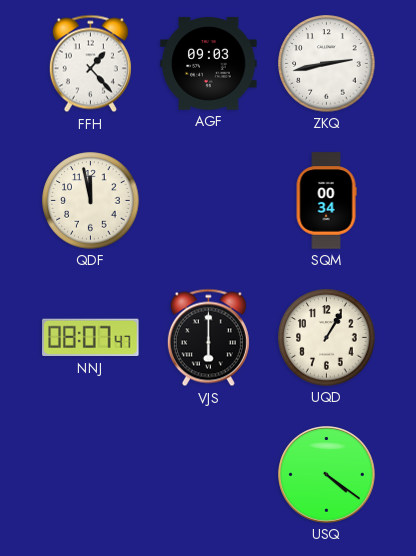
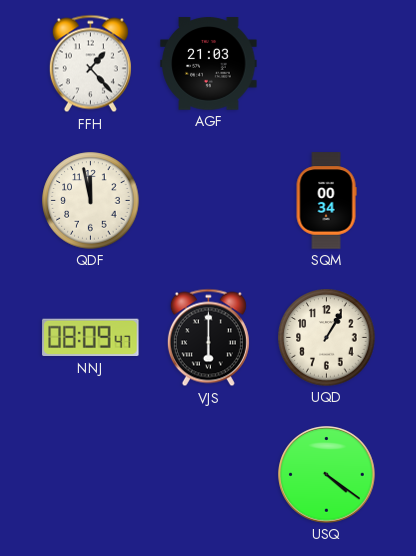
AGF: 09:03 -> 21:03
ZKQ: 2:43 -> none
NNJ: 08:07 -> 08:09
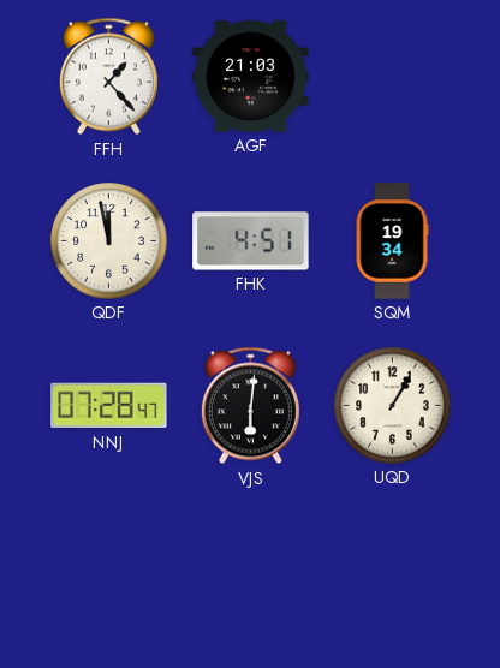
FHK: none -> 4:51
SQM: 00:34 -> 19:34
NNJ: 08:09 -> 07:28
VJS: 6:00 -> 6:01
USQ: 4:21 -> none
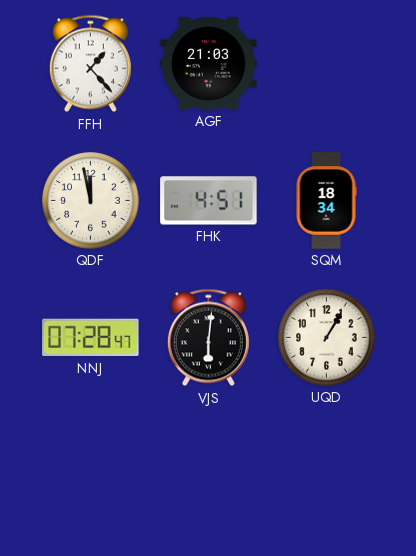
SQM: 19:34 -> 18:34
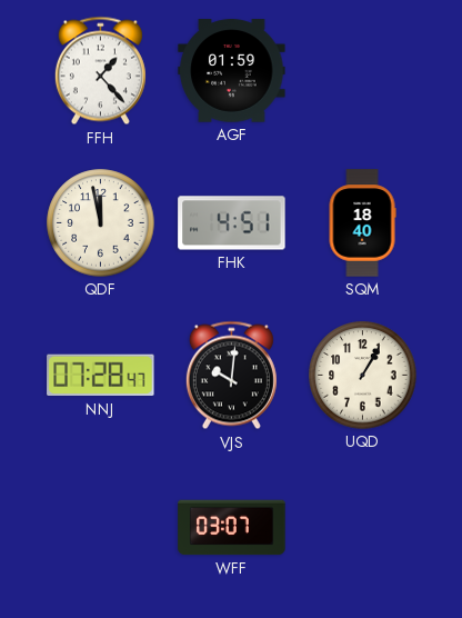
AGF: 21:03 -> 01:59
SQM: 18:34 -> 18:40
VJS: 6:01 -> 10:01
WFF: none -> 03:07
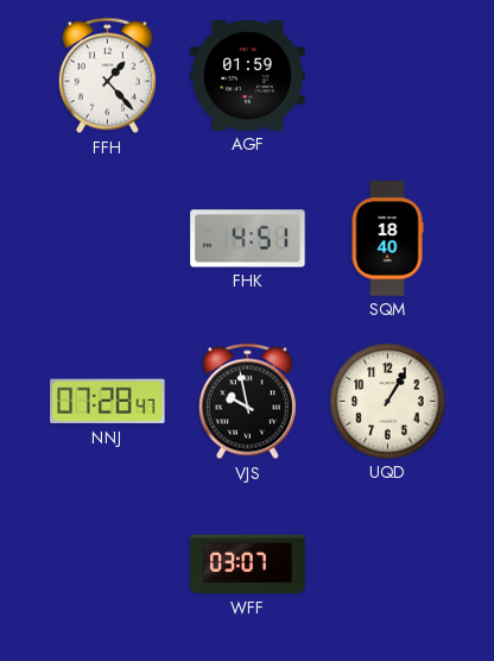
QDF: 11:58 -> none
VJS: 10:01 -> 9:58
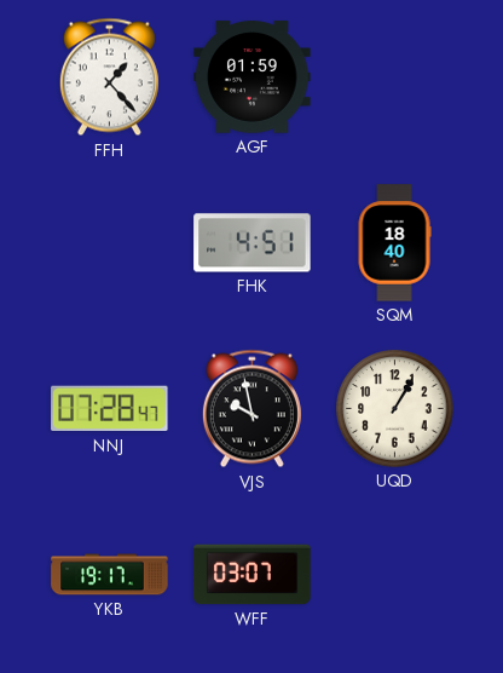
YKB: none -> 19:17
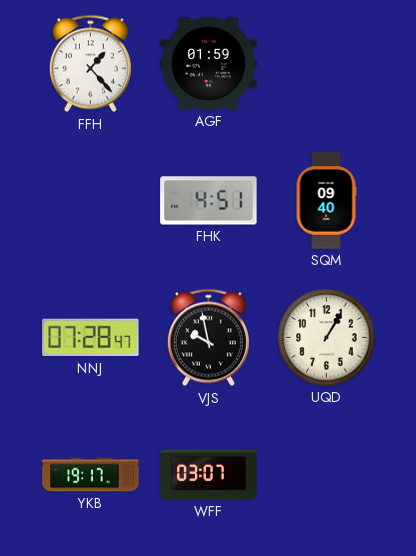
SQM: 18:40 -> 09:40
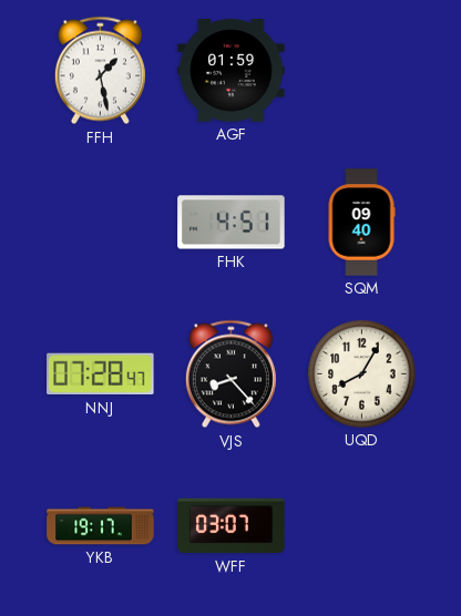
FFH: 1:23 -> 1:28
VJS: 9:58 -> 8:23
UQD: 1:05 -> 8:05
